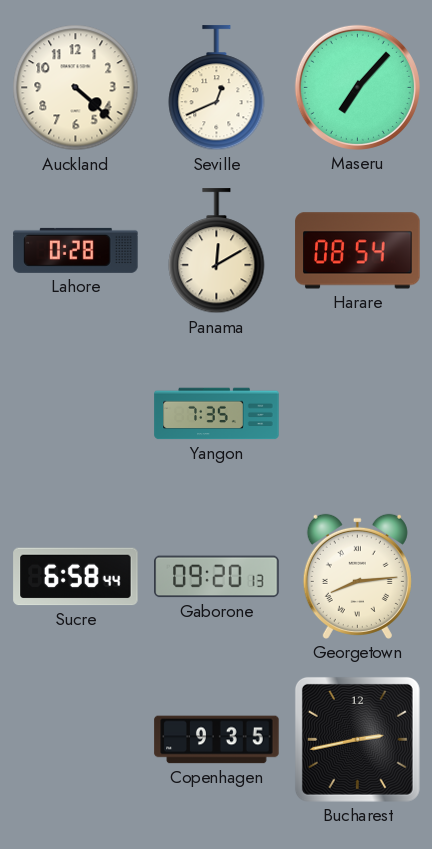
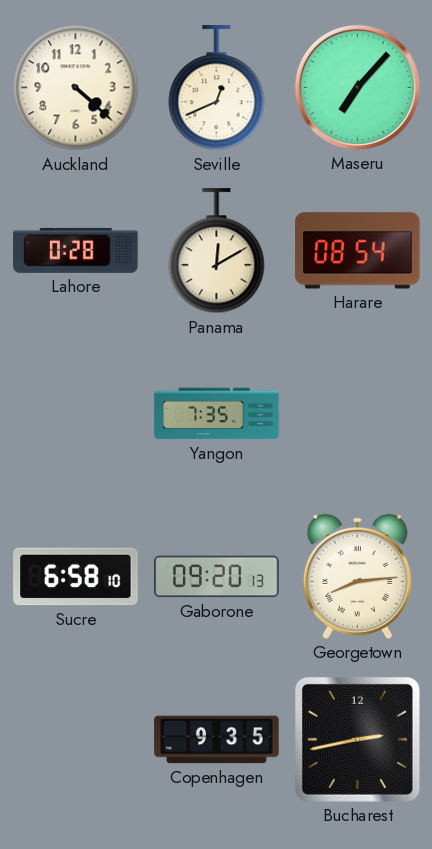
Sucre: 6:58:44 -> 6:58:10
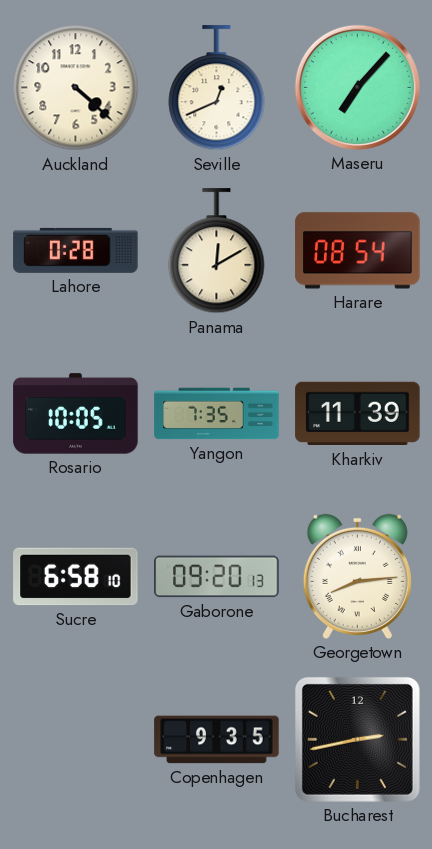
Rosario: none -> 10:05
Kharkiv: none -> 11:39
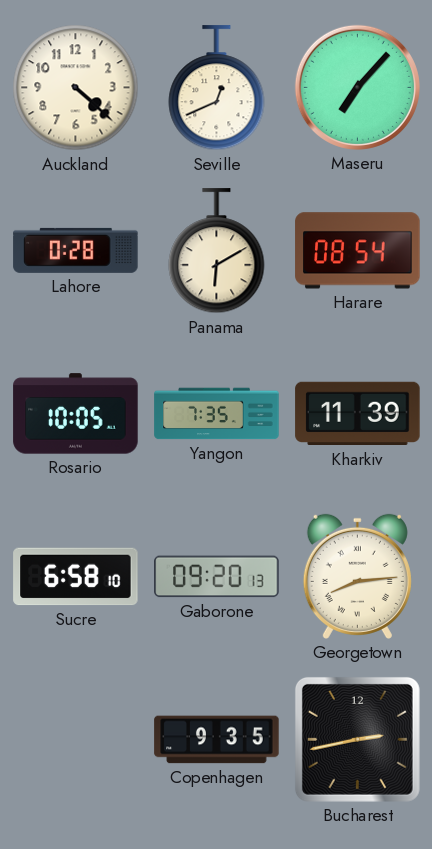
Panama: 12:10 -> 6:10
